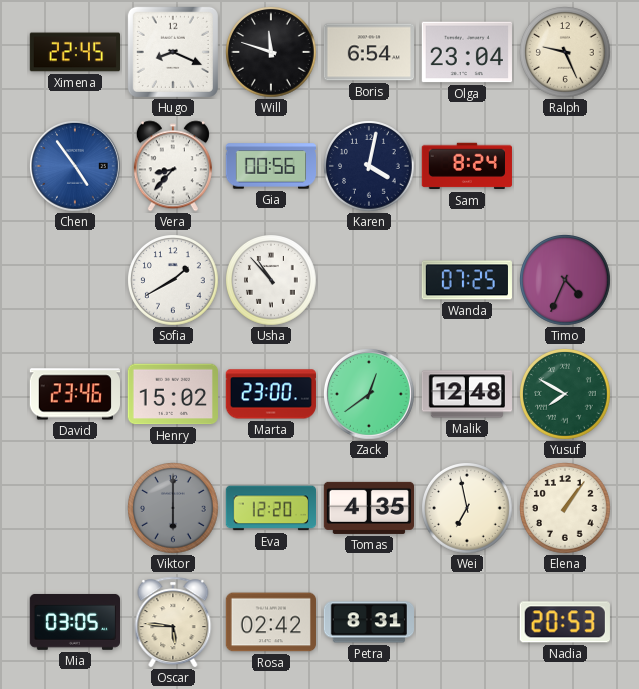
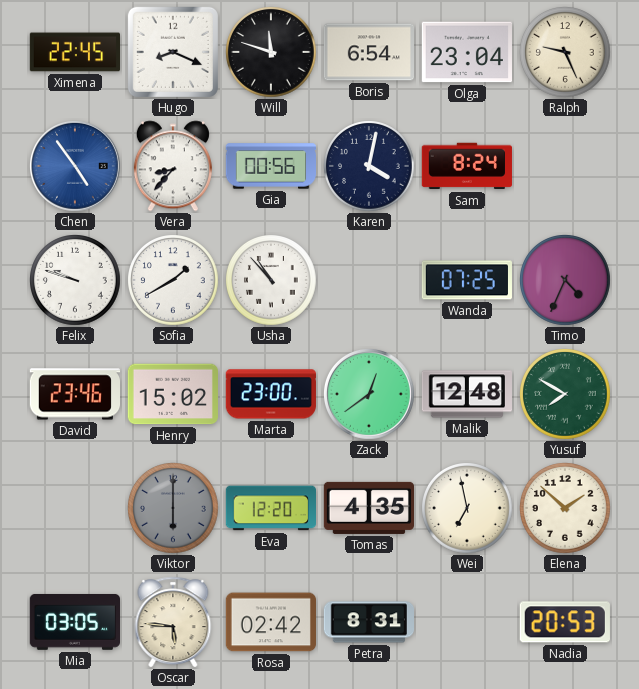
Felix: none -> 9:48
Elena: 1:06 -> 1:52
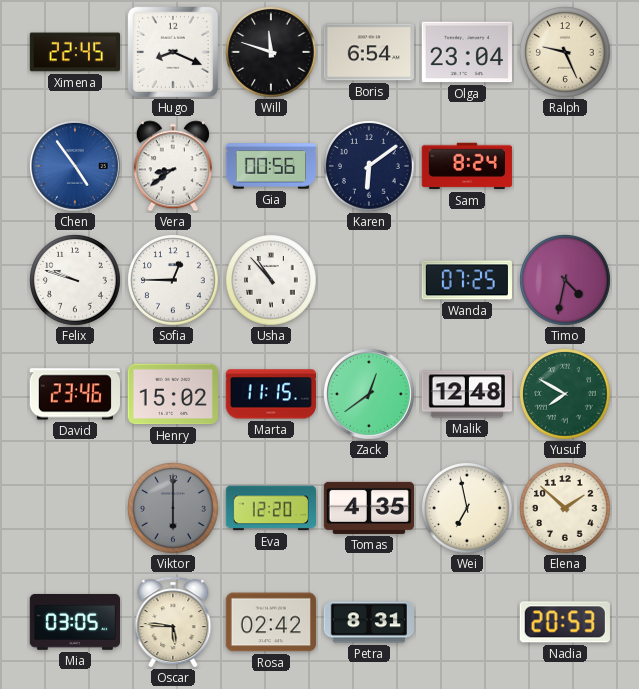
Vera: 8:37 -> 8:39
Karen: 4:02 -> 6:09
Sofia: 1:40 -> 12:45
Timo: 4:34 -> 4:32
Marta: 23:00 -> 11:15
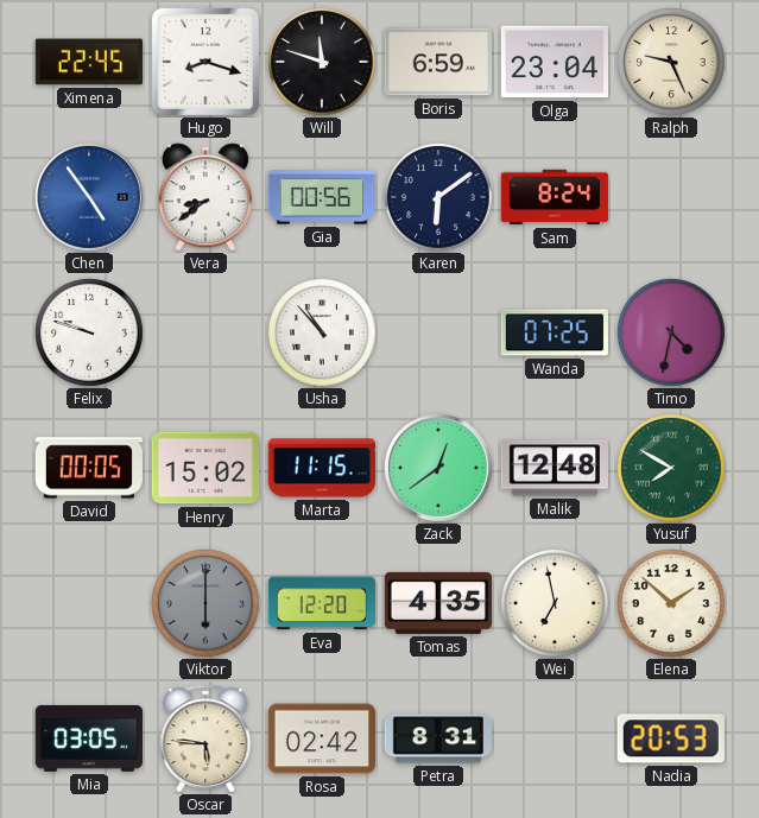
Hugo: 8:19 -> 8:18
Boris: 6:54 -> 6:59
Sofia: 12:45 -> none
David: 23:46 -> 00:05
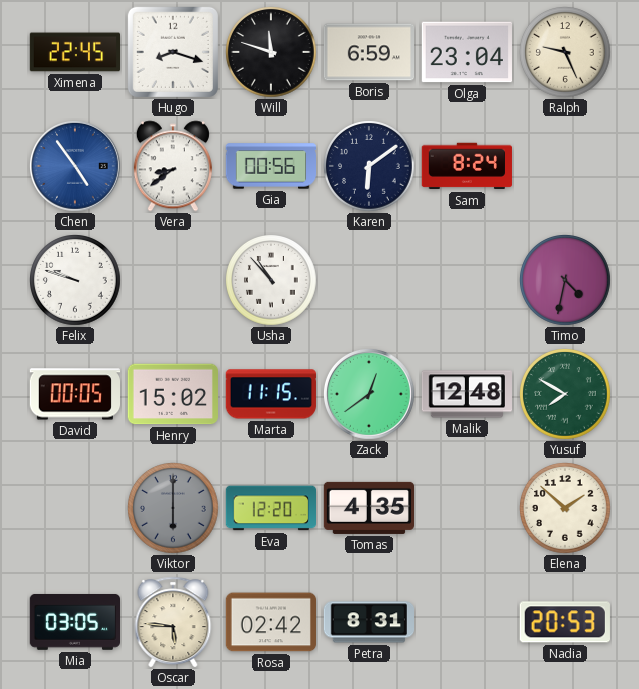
Wanda: 07:25 -> none
Wei: 6:58 -> none
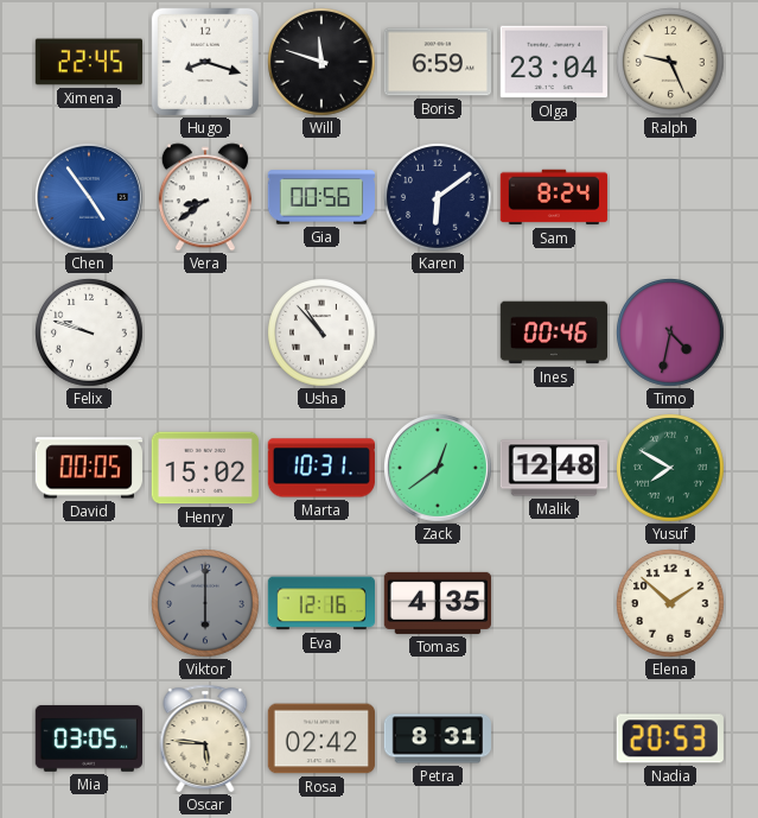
Ines: none -> 00:46
Marta: 11:15 -> 10:31
Eva: 12:20 -> 12:16
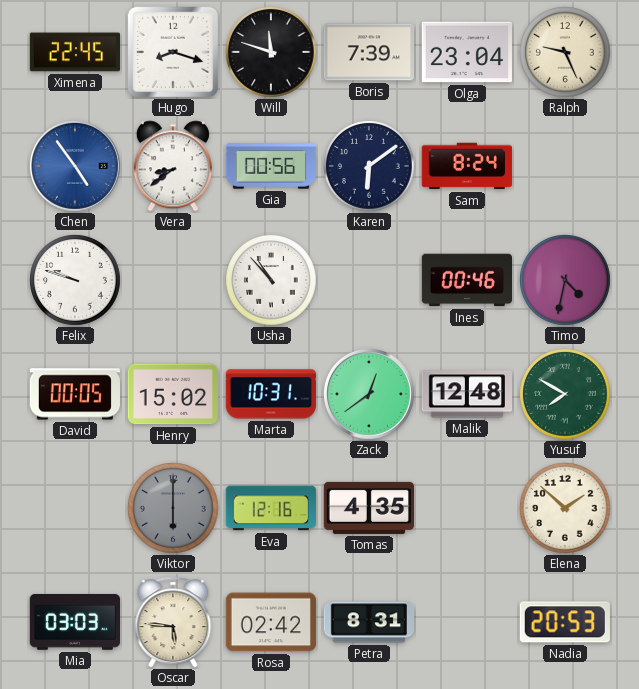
Boris: 6:59 -> 7:39
Mia: 03:05 -> 03:03
